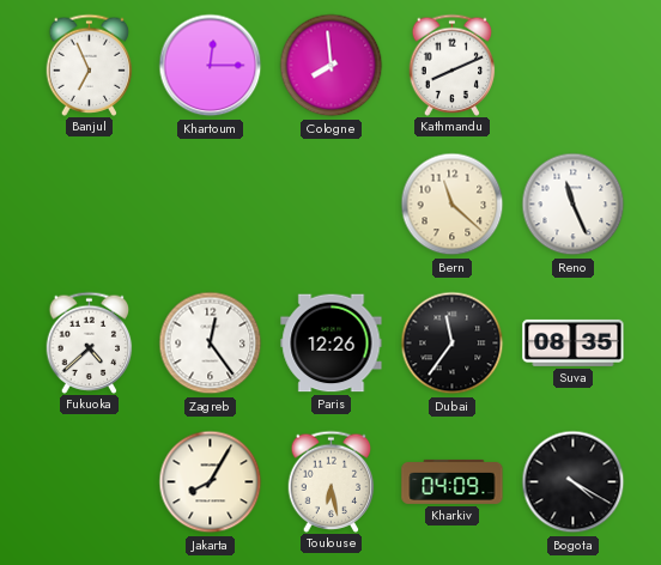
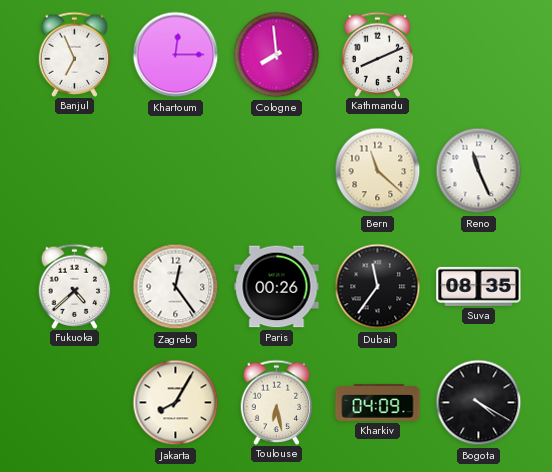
Paris: 12:26 -> 00:26
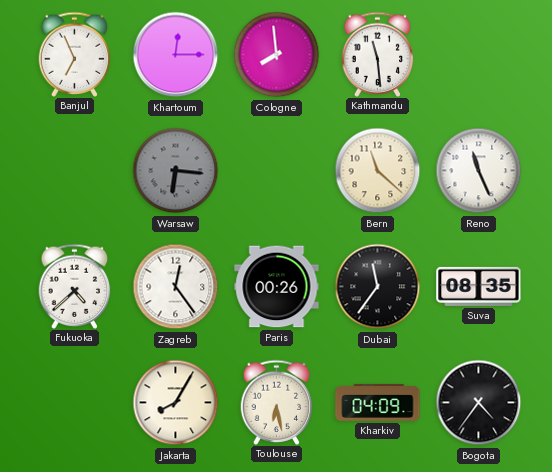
Kathmandu: 8:11 -> 11:29
Warsaw: none -> 6:16
Bogota: 4:20 -> 4:36
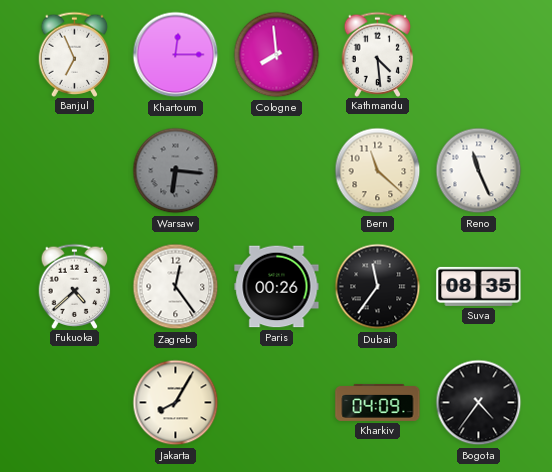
Kathmandu: 11:29 -> 4:29
Toulouse: 6:28 -> none
